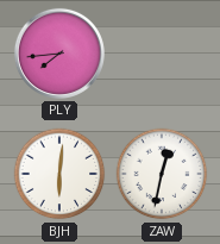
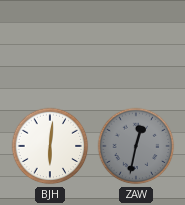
PLY: 7:44 -> none
ZAW dial: white -> grey
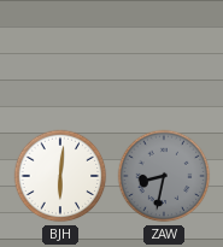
ZAW: 12:32 -> 8:32
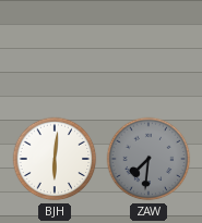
ZAW: 8:32 -> 7:31
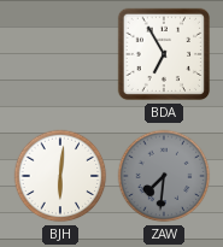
BDA: none -> 6:55
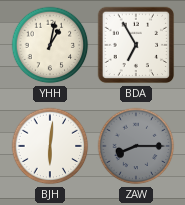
YHH: none -> 1:02
ZAW: 7:31 -> 8:15
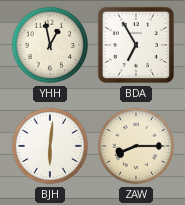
YHH: 1:02 -> 12:58
ZAW dial: grey -> cream
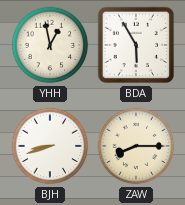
BDA: 6:55 -> 5:55
BJH: 6:01 -> 8:42
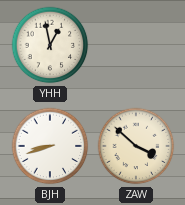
BDA: 5:55 -> none
ZAW: 8:15 -> 3:52
